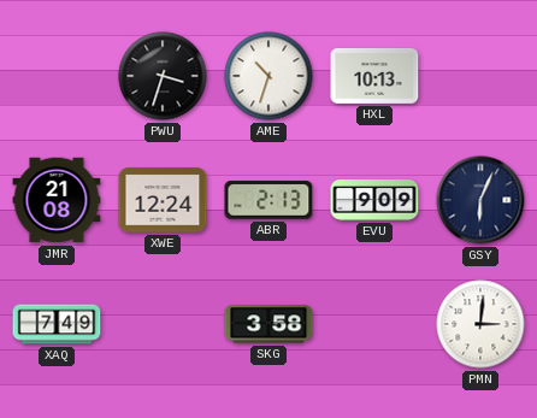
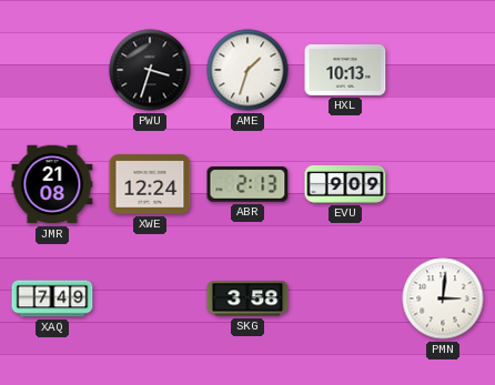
AME: 10:33 -> 1:33
GSY: 6:04 -> none
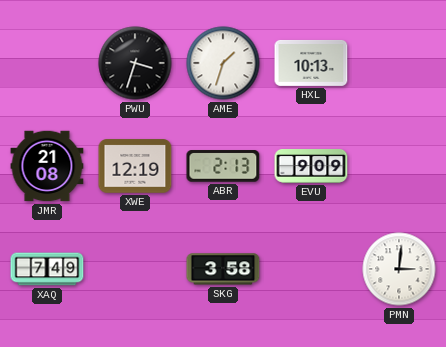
XWE: 12:24 -> 12:19
